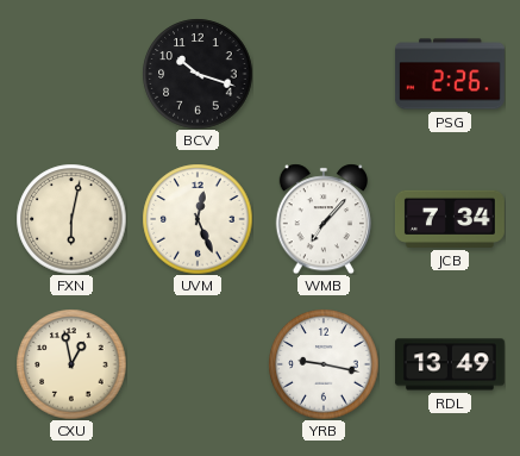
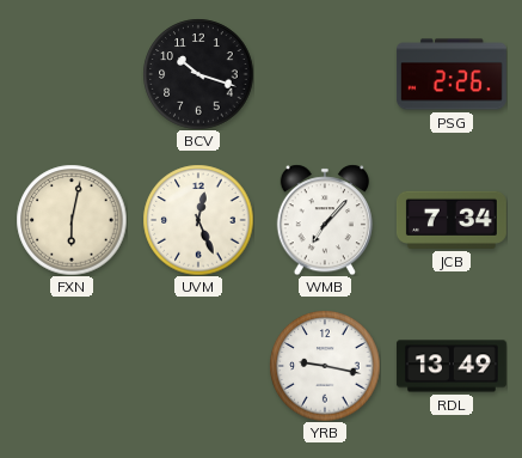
CXU: 12:58 -> none
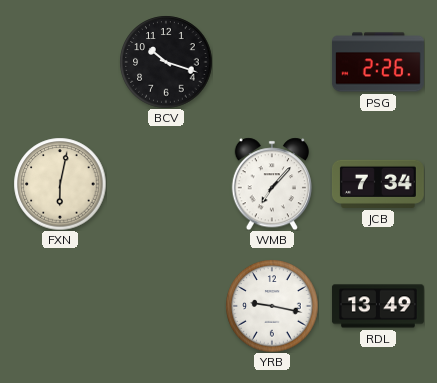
UVM: 12:26 -> none
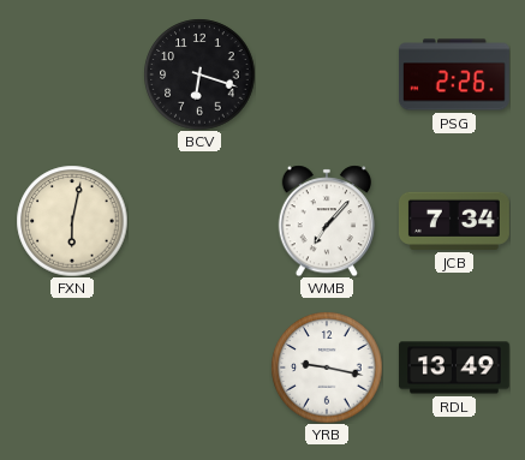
BCV: 10:18 -> 6:18
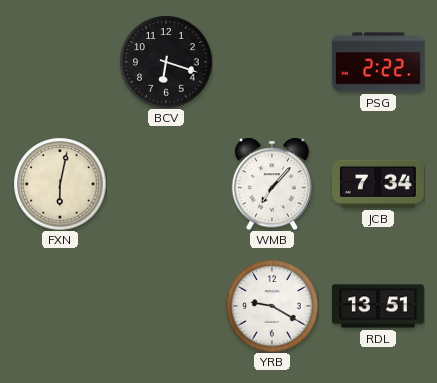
PSG: 2:26 -> 2:22
YRB: 9:17 -> 9:20
RDL: 13:49 -> 13:51
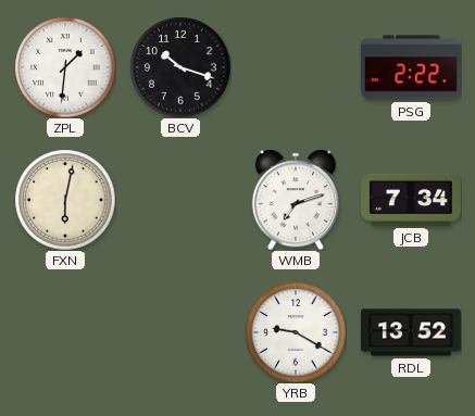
ZPL: none -> 1:31
BCV: 6:18 -> 10:18
WMB: 7:07 -> 7:12
RDL: 13:51 -> 13:52
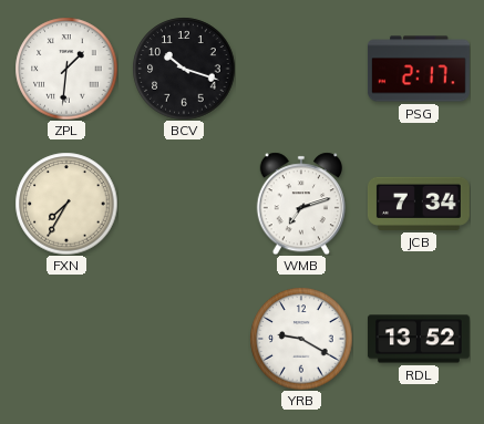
PSG: 2:22 -> 2:17
FXN: 6:02 -> 7:35
